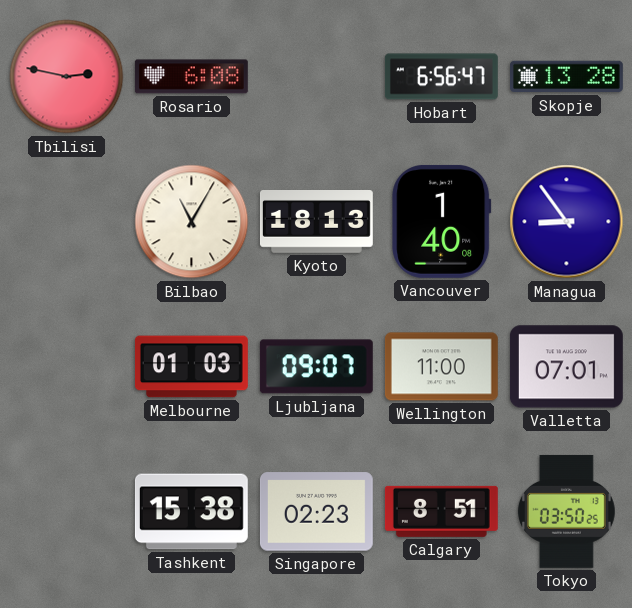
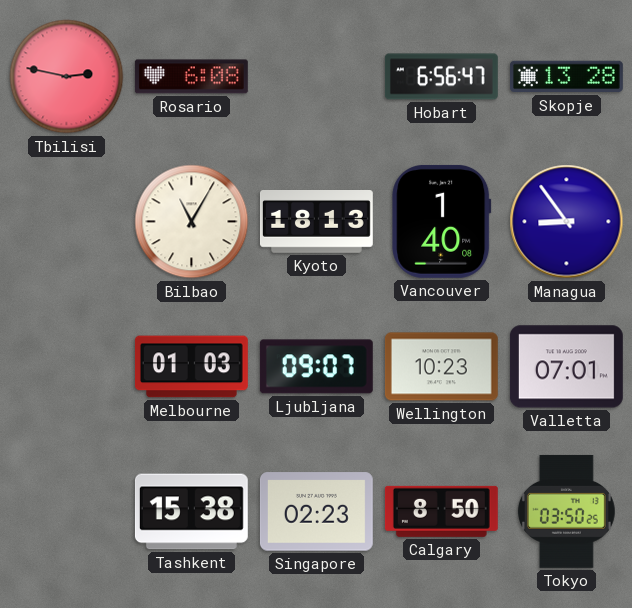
Wellington: 11:00 -> 10:23
Calgary: 8:51 -> 8:50
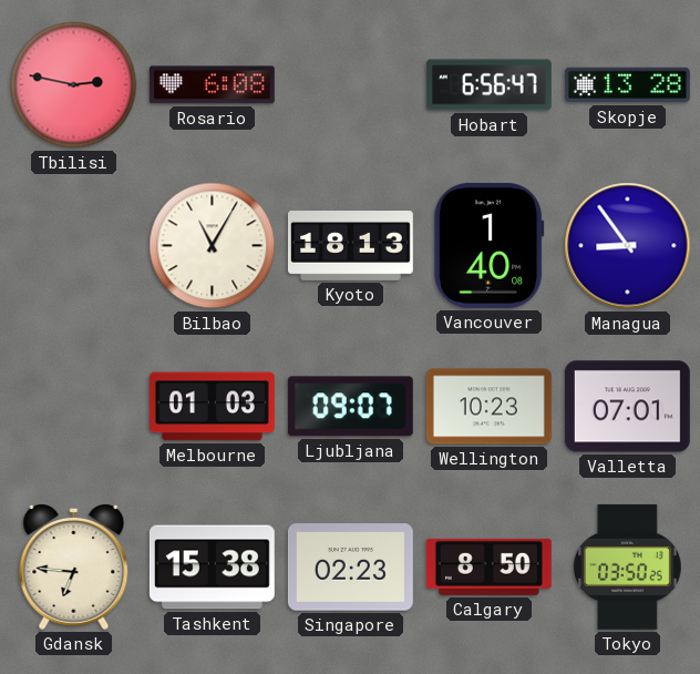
Gdansk: none -> 6:46
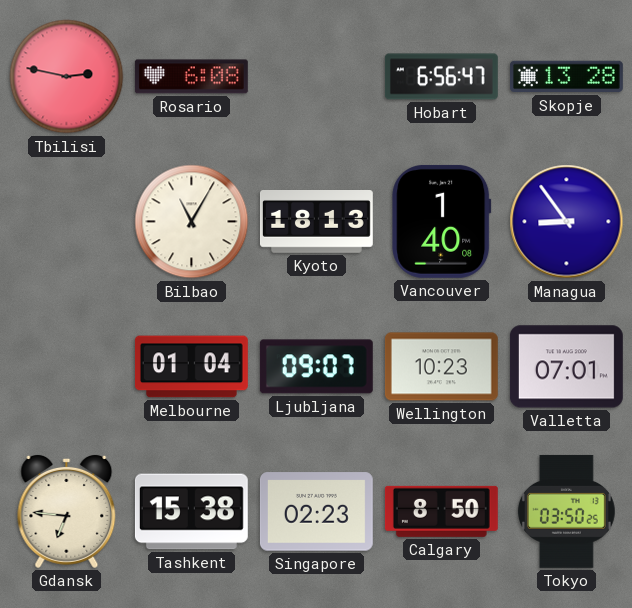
Melbourne: 01:03 -> 01:04
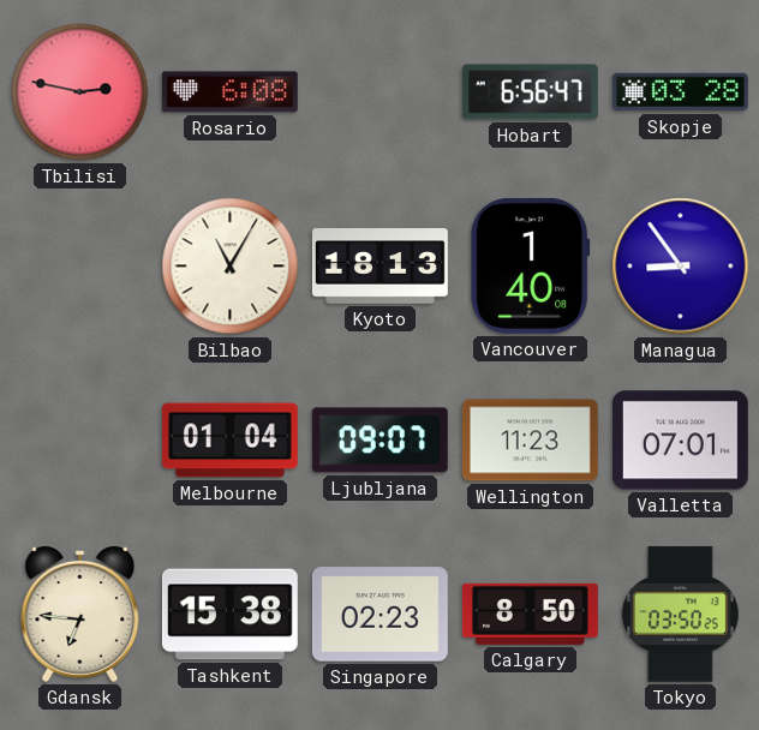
Skopje: 13:28 -> 03:28
Wellington: 10:23 -> 11:23
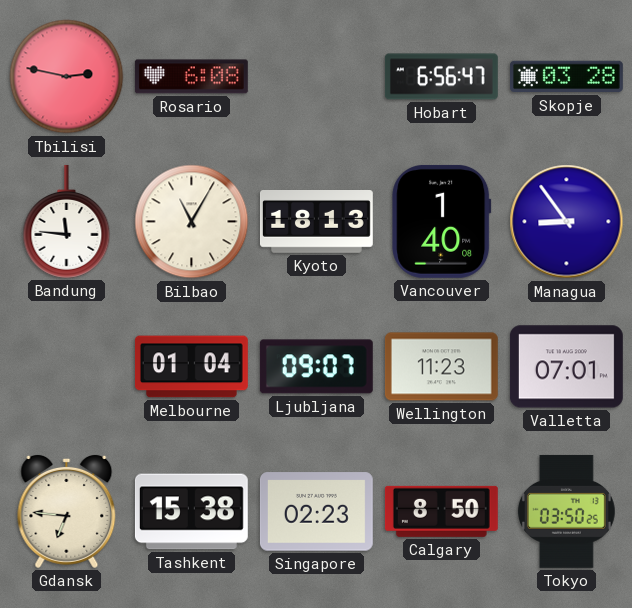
Bandung: none -> 11:46
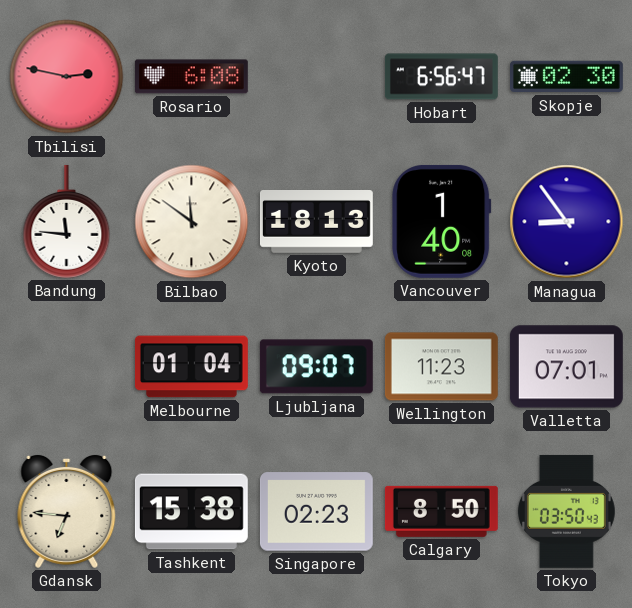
Skopje: 03:28 -> 02:30
Bilbao: 11:05 -> 11:51
Tokyo: 03:50:25 -> 03:50:43
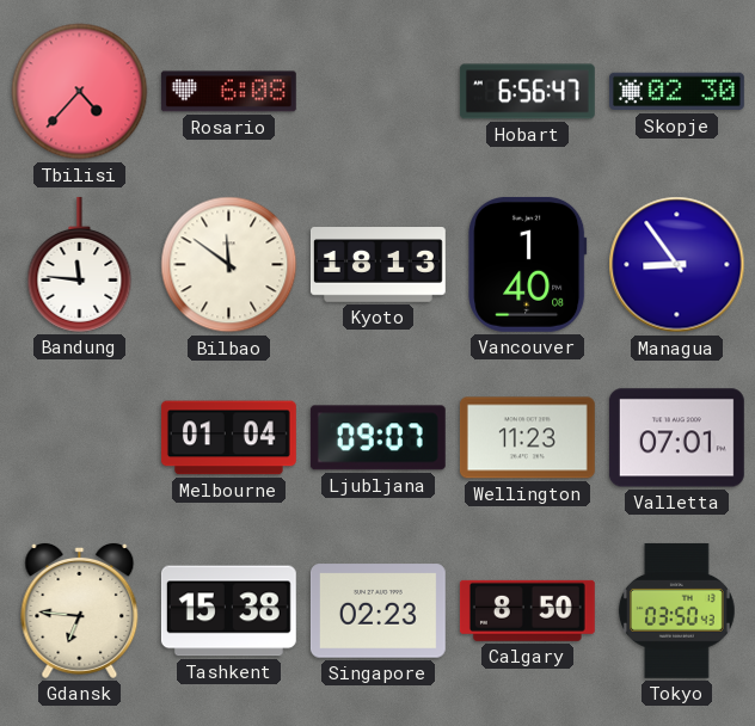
Tbilisi: 2:47 -> 4:37
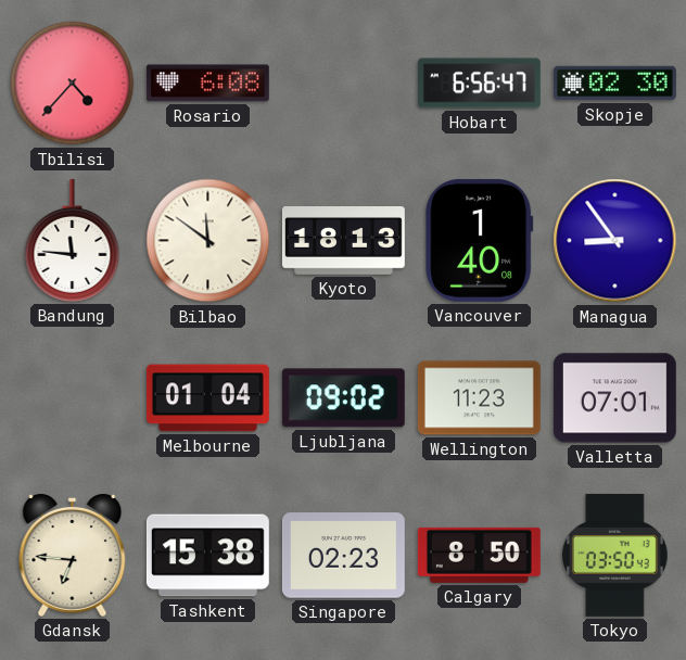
Ljubljana: 09:07 -> 09:02
